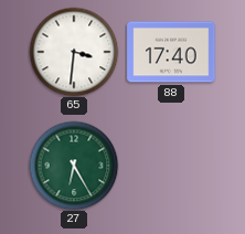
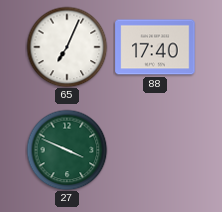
65: 3:31 -> 7:04
27: 6:25 -> 3:49
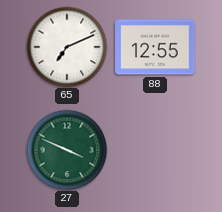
65: 7:04 -> 7:11
88: 17:40 -> 12:55
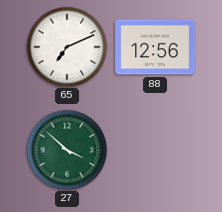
88: 12:55 -> 12:56
27: 3:49 -> 3:52
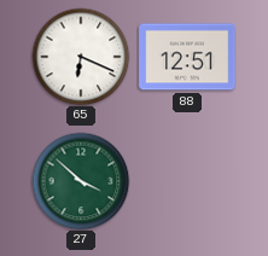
65: 7:11 -> 6:19
88: 12:56 -> 12:51
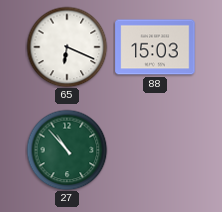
88: 12:51 -> 15:03
27: 3:52 -> 10:53
